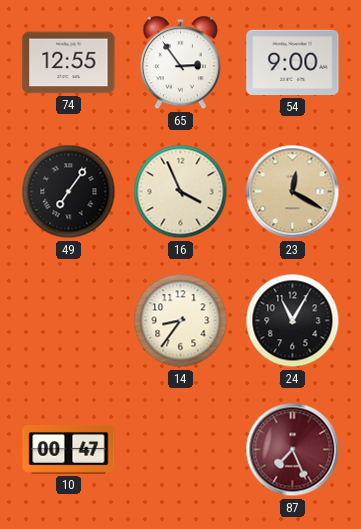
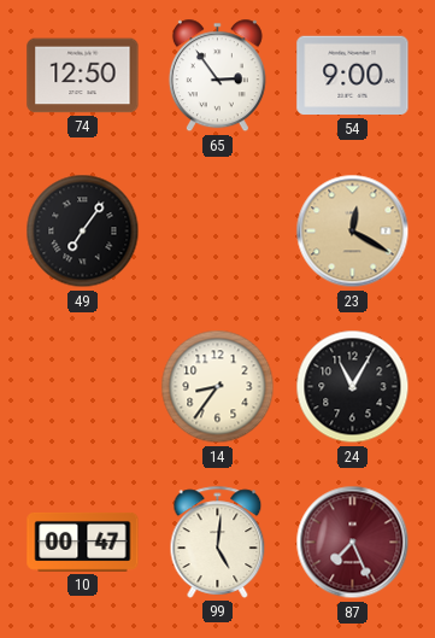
74: 12:55 -> 12:50
16: 3:56 -> none
99: none -> 5:01
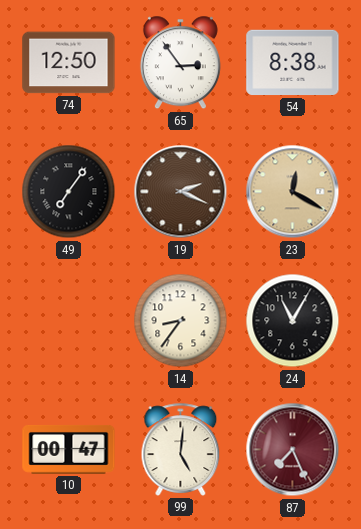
54: 9:00 -> 8:38
19: none -> 2:19
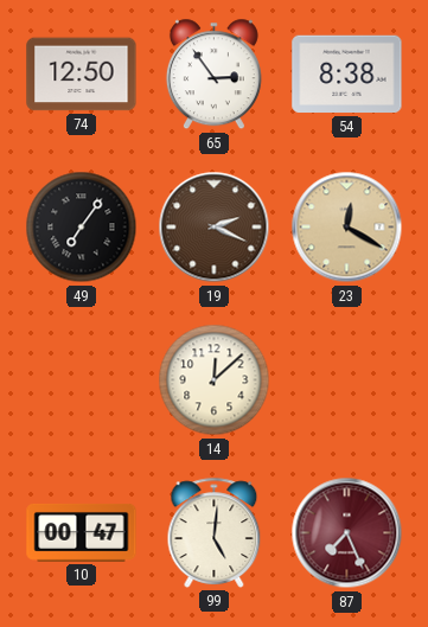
14: 8:36 -> 12:08
24: 11:05 -> none
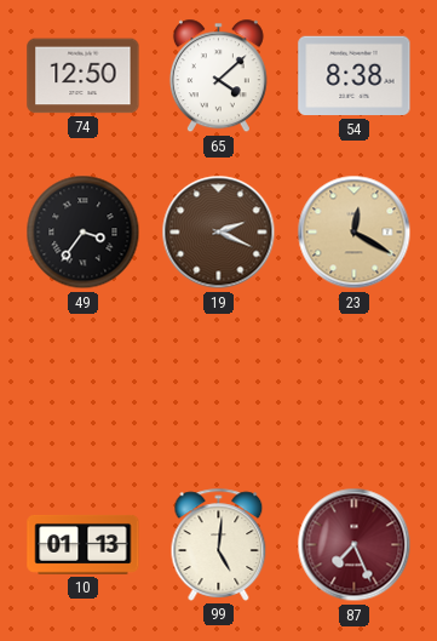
65: 2:54 -> 4:08
49: 7:06 -> 3:36
14: 12:08 -> none
10: 00:47 -> 01:13
